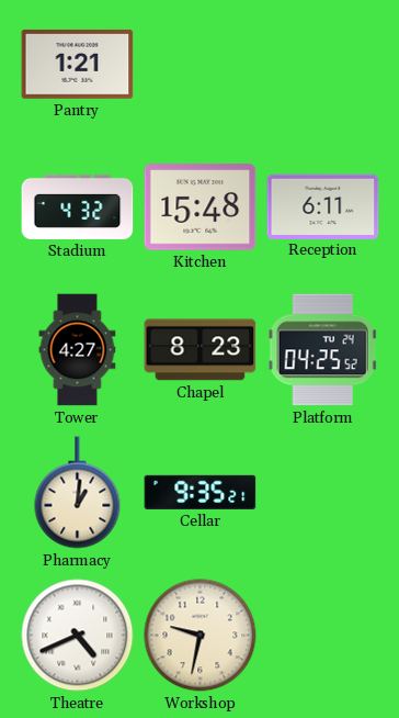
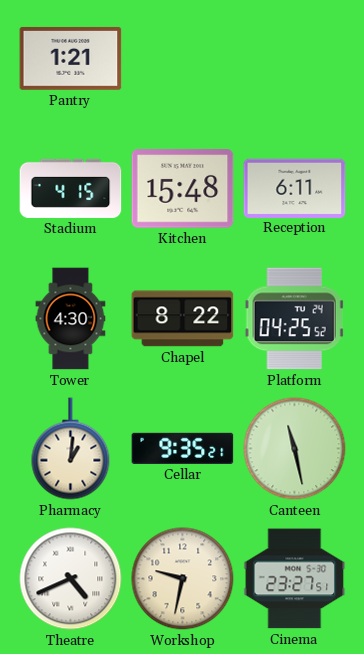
Stadium: 4:32 -> 4:15
Tower: 4:27 -> 4:30
Chapel: 8:23 -> 8:22
Canteen: none -> 11:28
Cinema: none -> 23:27
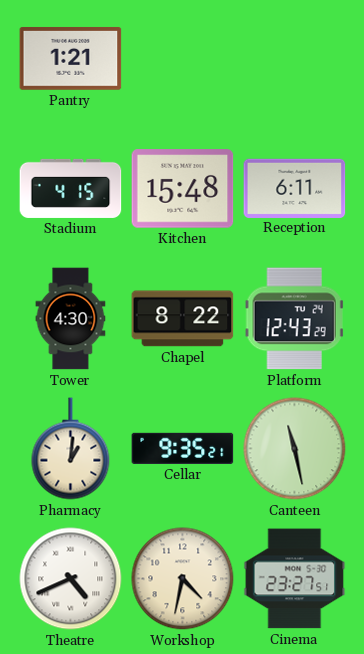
Platform: 04:25 -> 12:43
Workshop: 9:32 -> 4:32
